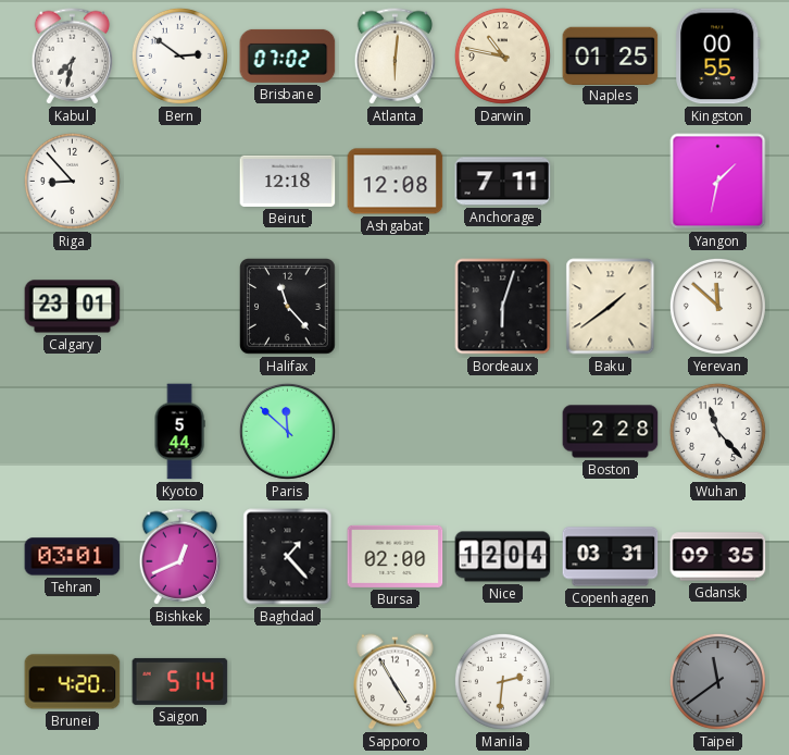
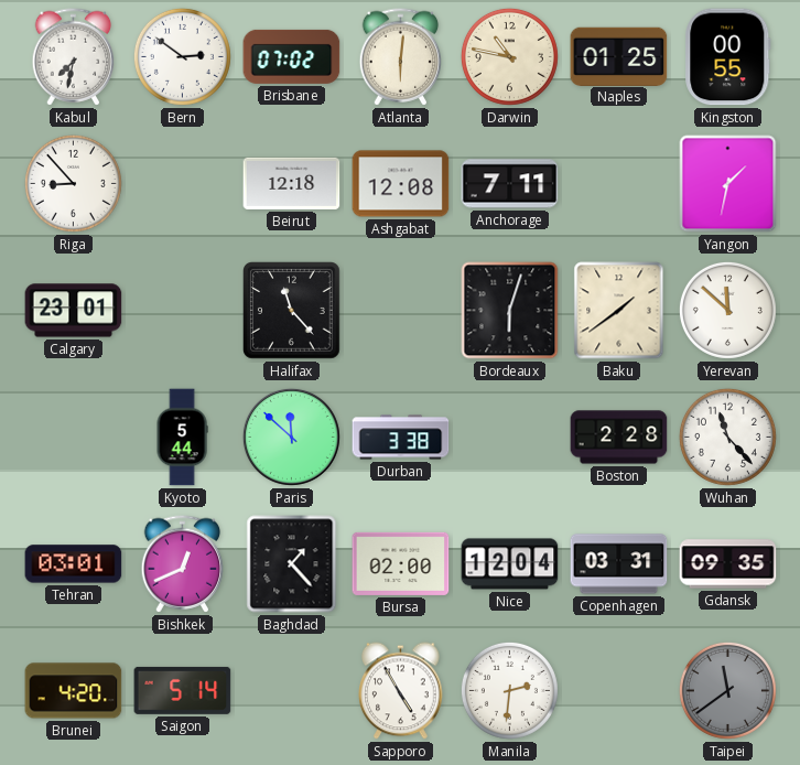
Durban: none -> 3:38
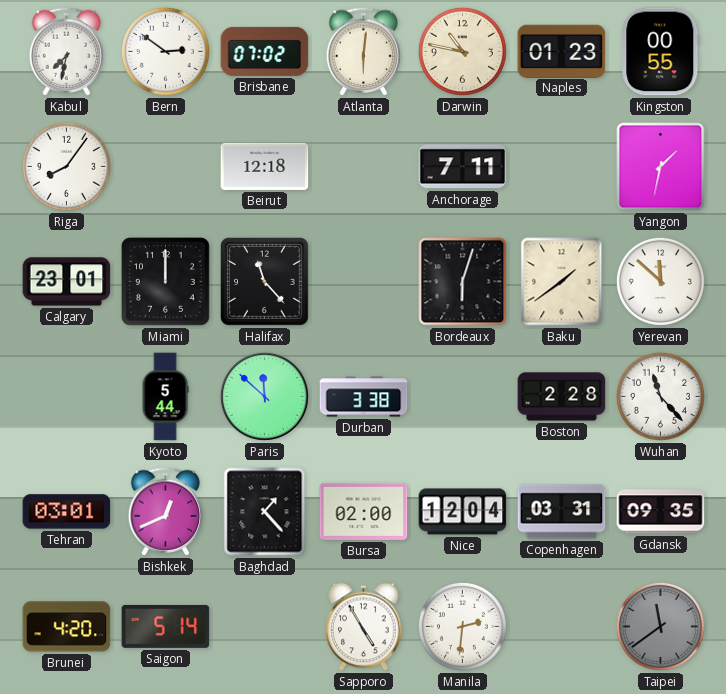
Naples: 01:25 -> 01:23
Riga: 8:53 -> 8:06
Ashgabat: 12:08 -> none
Miami: none -> 12:00
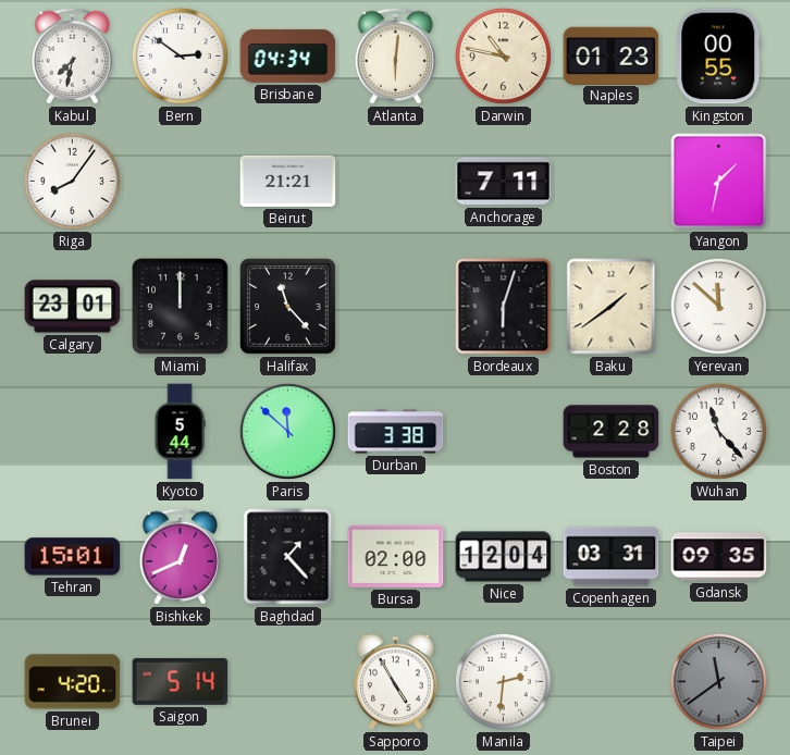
Brisbane: 07:02 -> 04:34
Beirut: 12:18 -> 21:21
Tehran: 03:01 -> 15:01
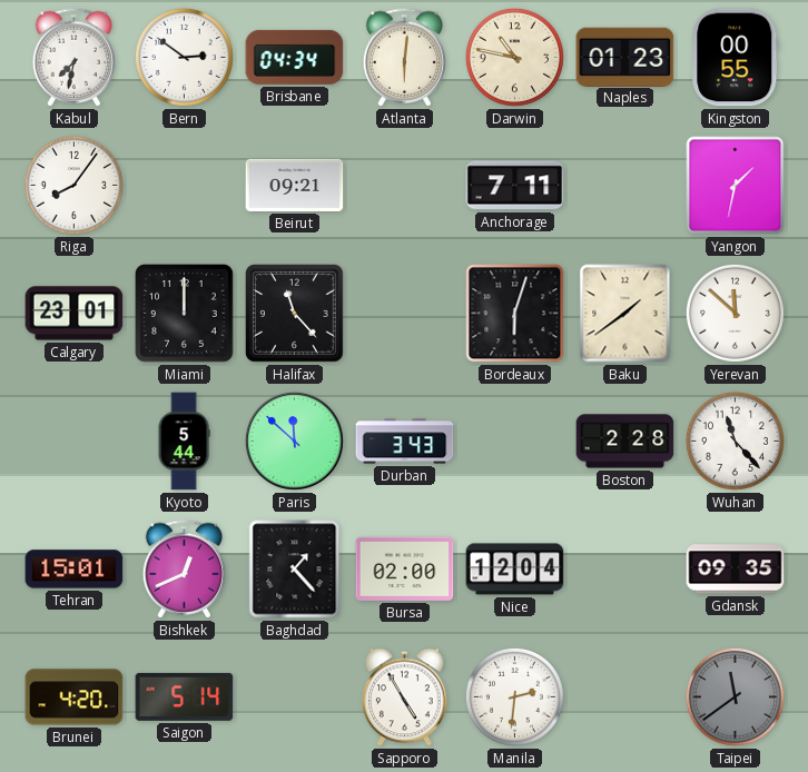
Beirut: 21:21 -> 09:21
Durban: 3:38 -> 3:43
Copenhagen: 03:31 -> none
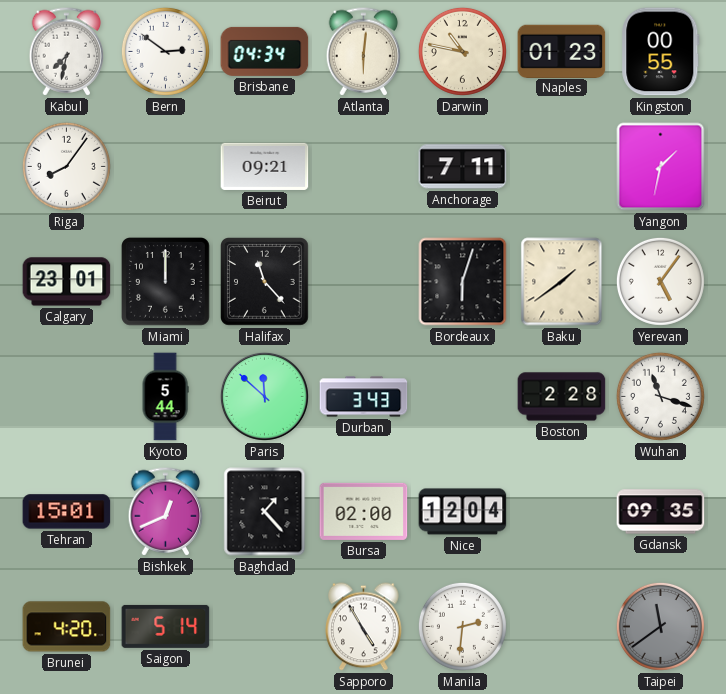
Yerevan: 11:52 -> 5:06
Wuhan: 11:23 -> 11:18
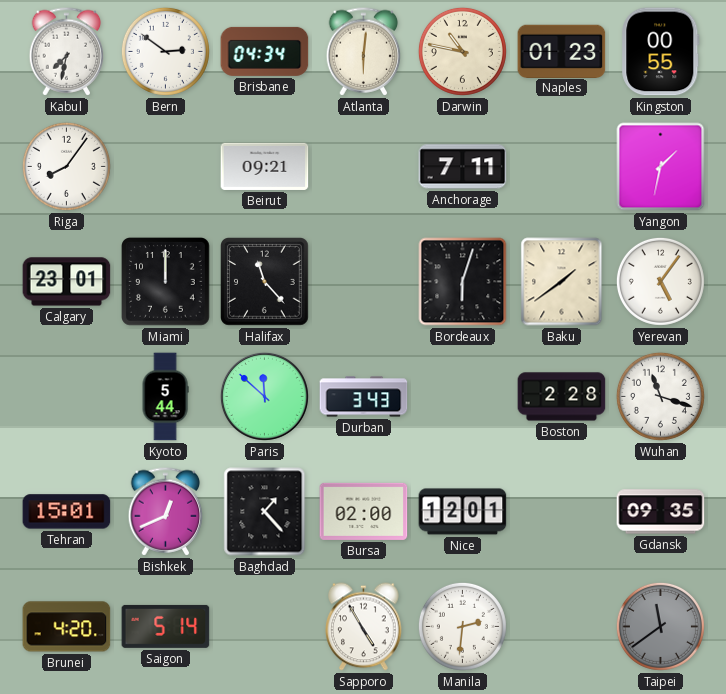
Nice: 12:04 -> 12:01
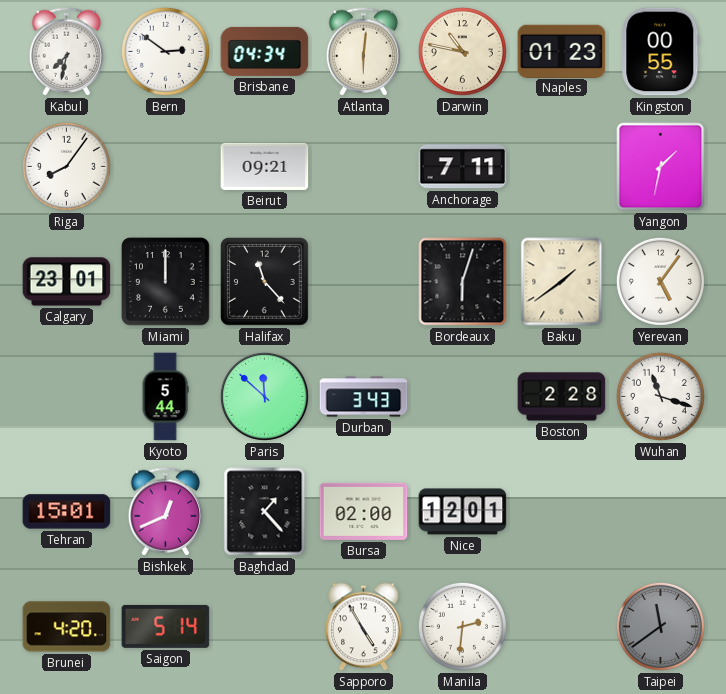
Gdansk: 09:35 -> none
